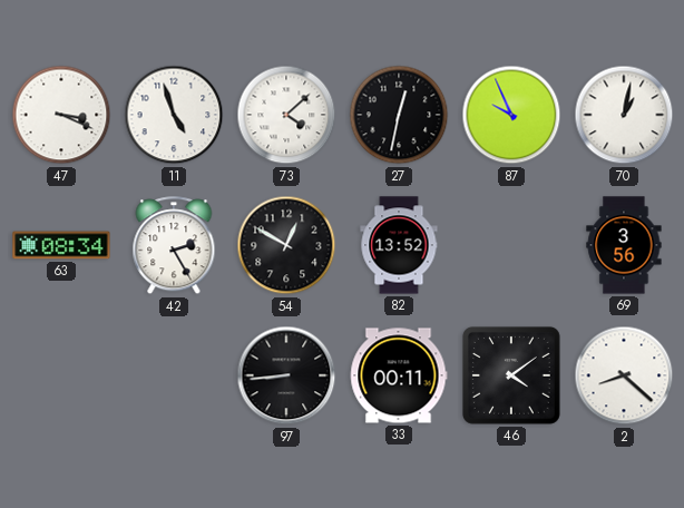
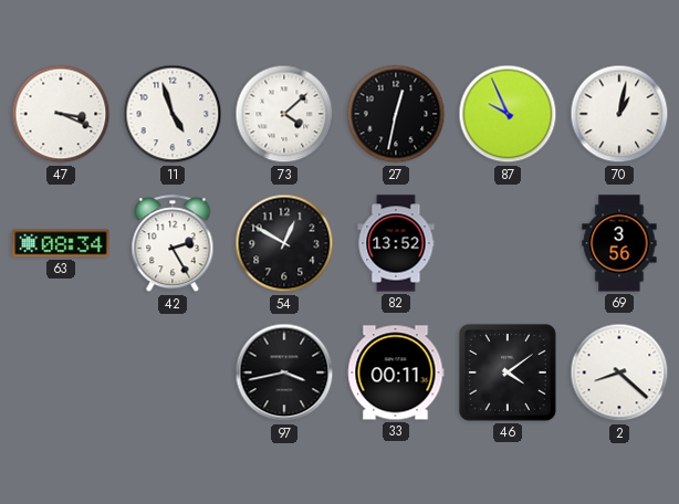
97: 8:44 -> 3:43
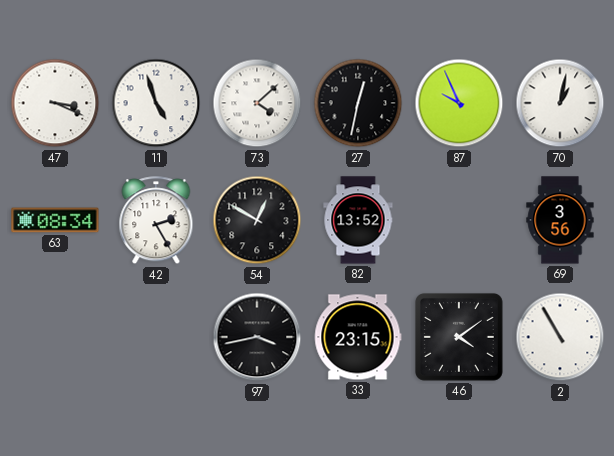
33: 00:11 -> 23:15
2: 8:22 -> 10:55
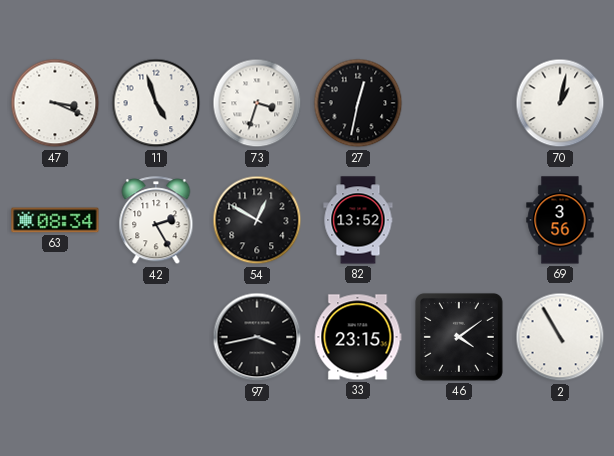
73: 4:08 -> 3:33
87: 9:56 -> none
